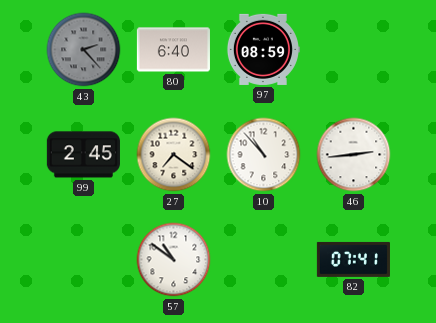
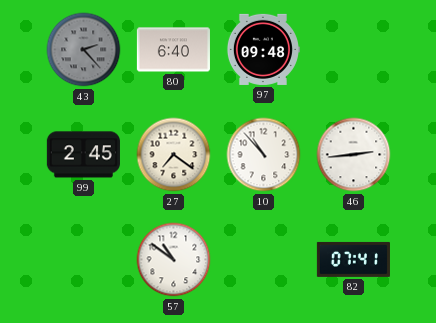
97: 08:59 -> 09:48
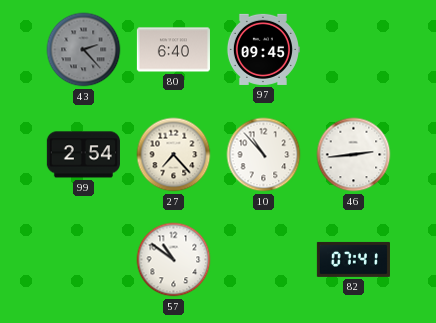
97: 09:48 -> 09:45
99: 2:45 -> 2:54
27: 7:21 -> 7:23
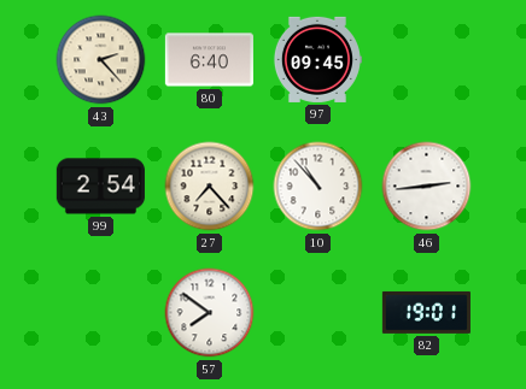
43 dial: grey -> cream
57: 10:51 -> 7:51
82: 07:41 -> 19:01
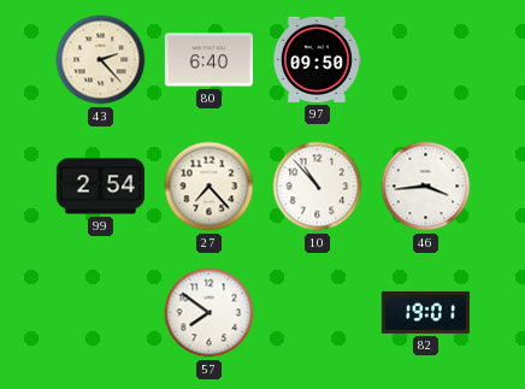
97: 09:45 -> 09:50
46: 2:44 -> 3:44
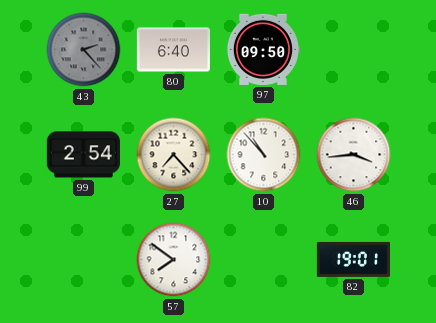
43 dial: cream -> grey
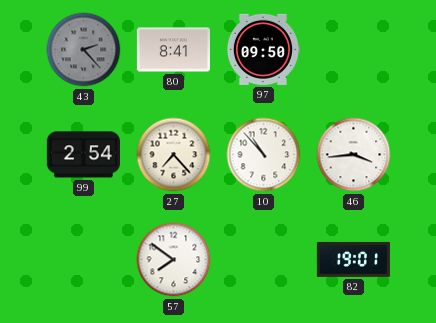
80: 6:40 -> 8:41
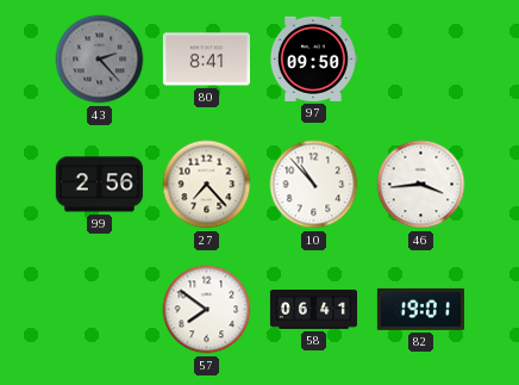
99: 2:54 -> 2:56
58: none -> 06:41
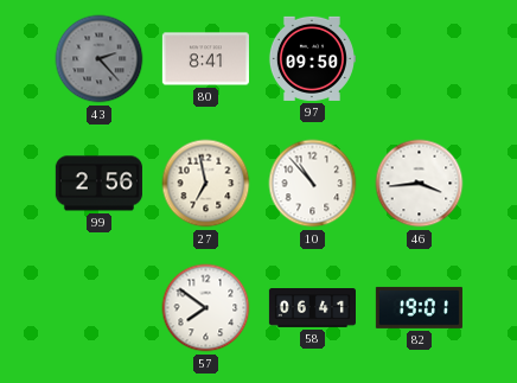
27: 7:23 -> 6:58
